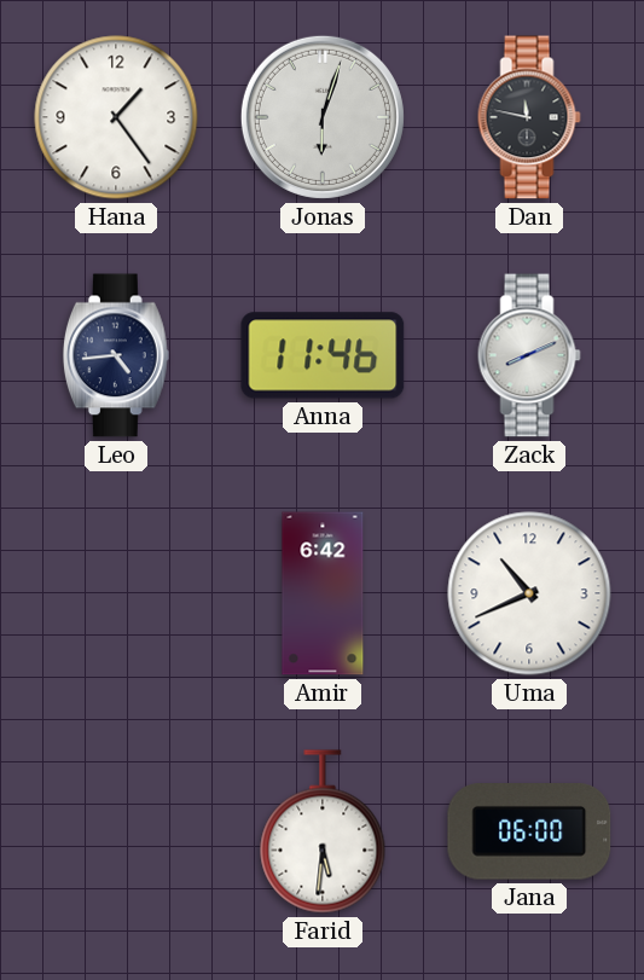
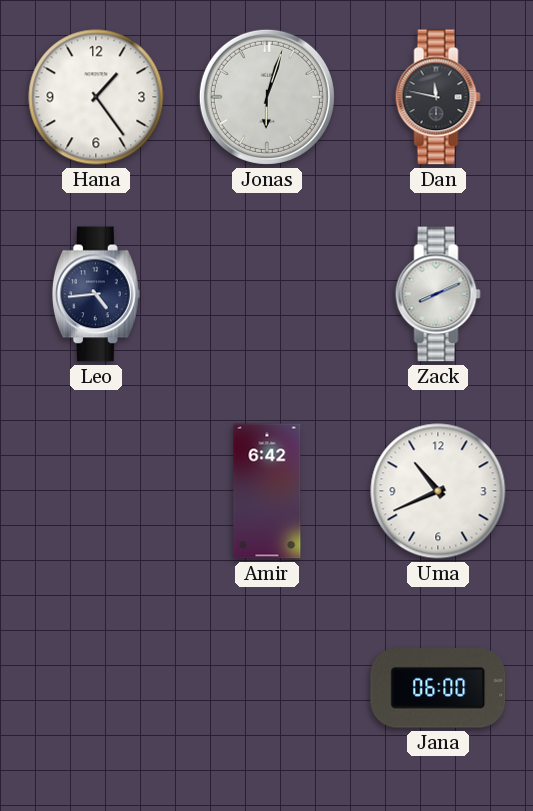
Anna: 11:46 -> none
Farid: 5:31 -> none
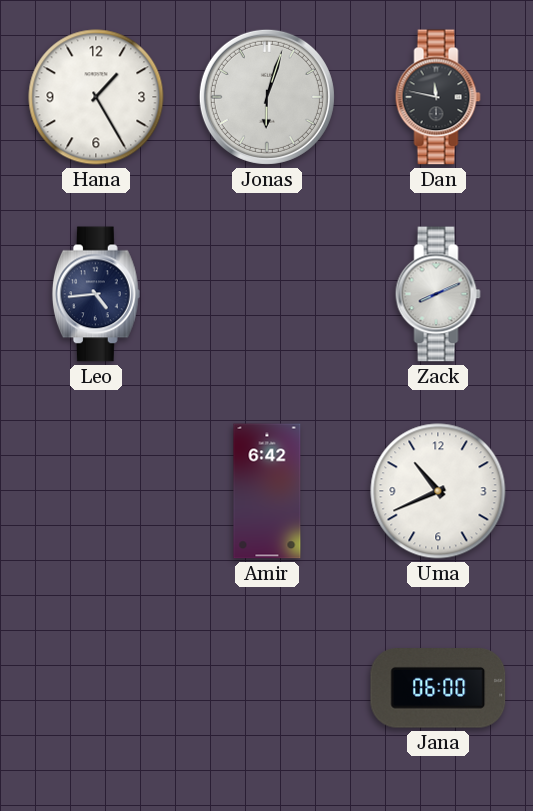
Hana: 1:24 -> 1:25
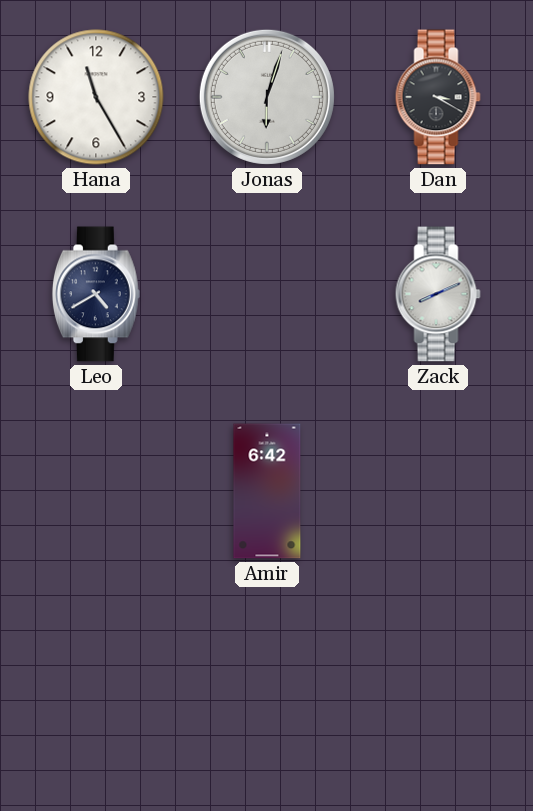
Hana: 1:25 -> 11:25
Dan: 11:47 -> 3:20
Leo: 4:44 -> 4:40
Uma: 10:41 -> none
Jana: 06:00 -> none
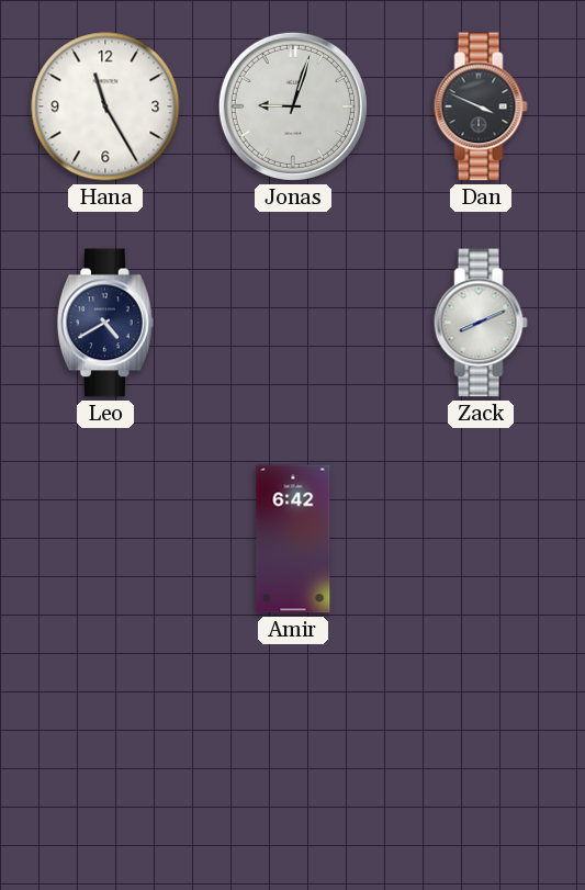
Jonas: 6:03 -> 9:03
Dan: 3:20 -> 3:49
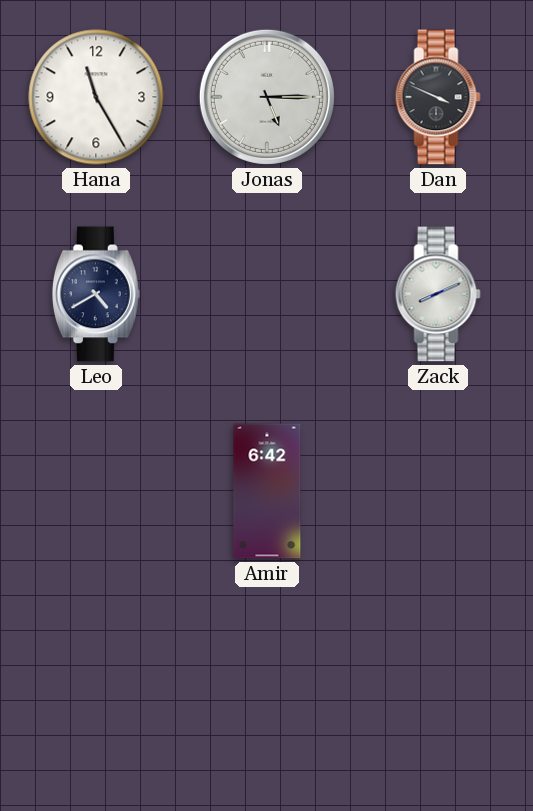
Jonas: 9:03 -> 5:15
